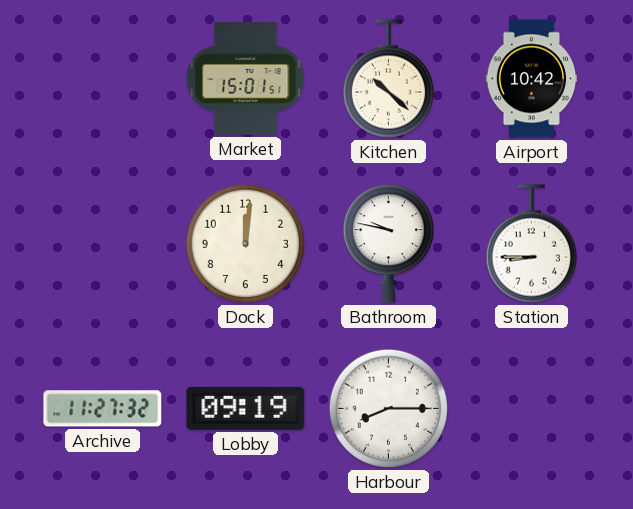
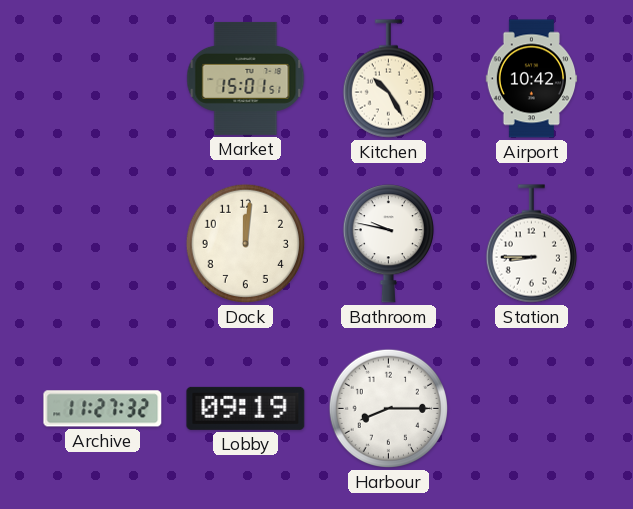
Kitchen: 10:22 -> 10:25
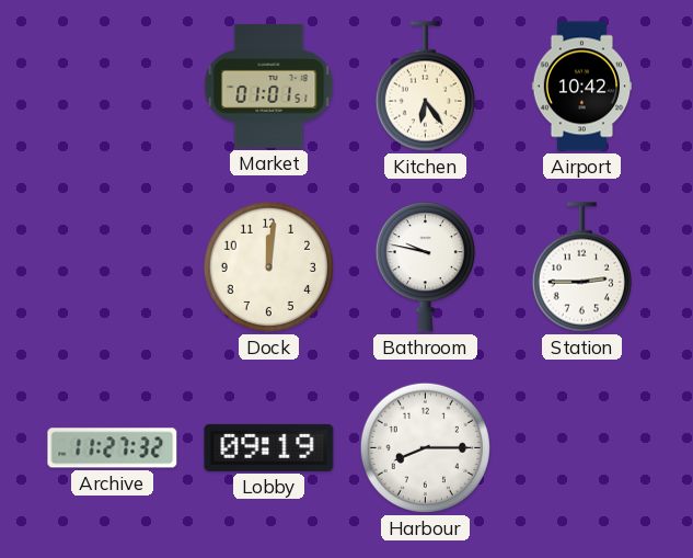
Market: 15:01 -> 01:01
Kitchen: 10:25 -> 6:24
Station: 8:45 -> 2:45
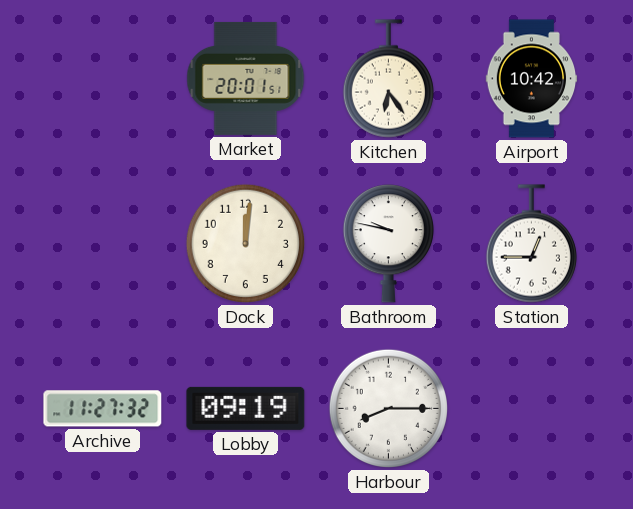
Market: 01:01 -> 20:01
Station: 2:45 -> 12:45
